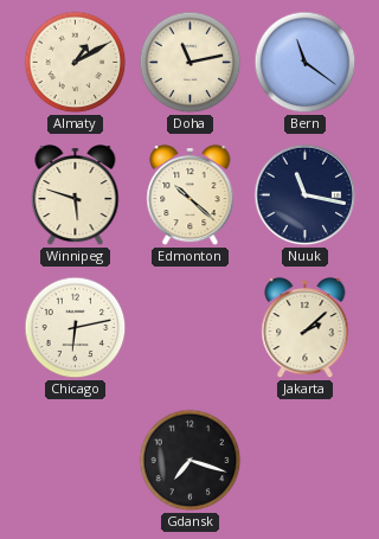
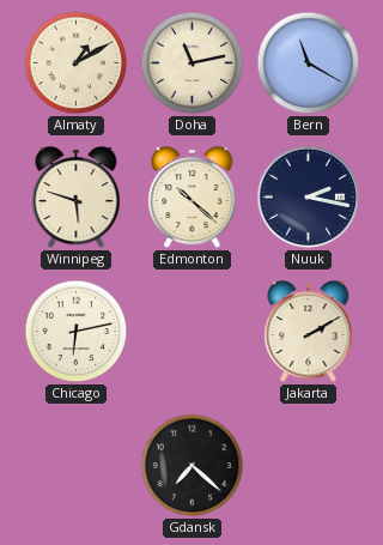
Bern: 11:21 -> 11:20
Nuuk: 11:17 -> 2:17
Jakarta: 2:08 -> 2:10
Gdansk: 7:18 -> 7:22
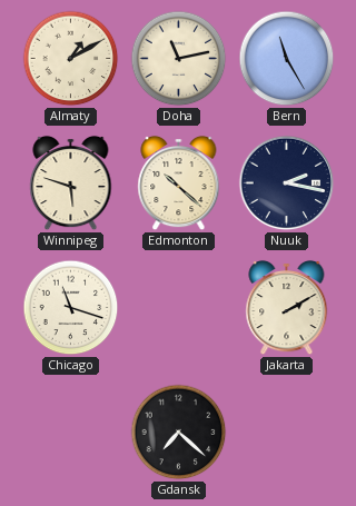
Bern: 11:20 -> 11:25
Chicago: 6:13 -> 11:18
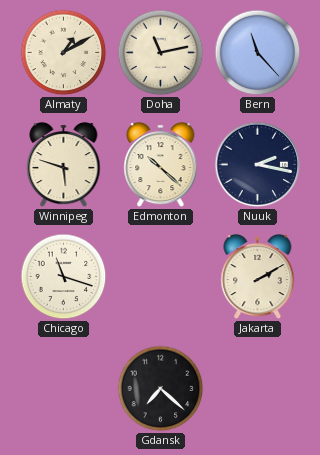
Bern: 11:25 -> 11:23
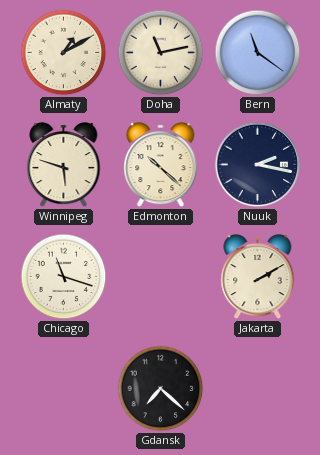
Bern: 11:23 -> 11:21
